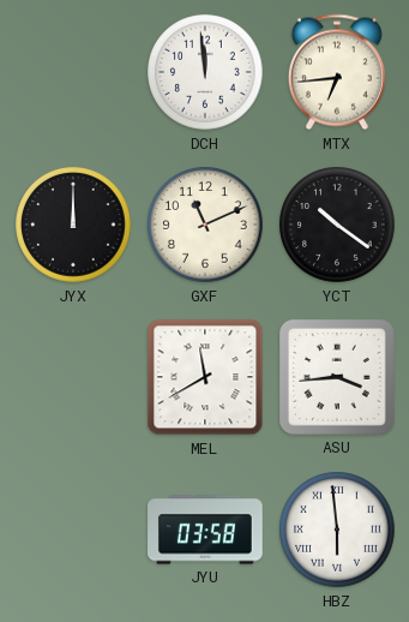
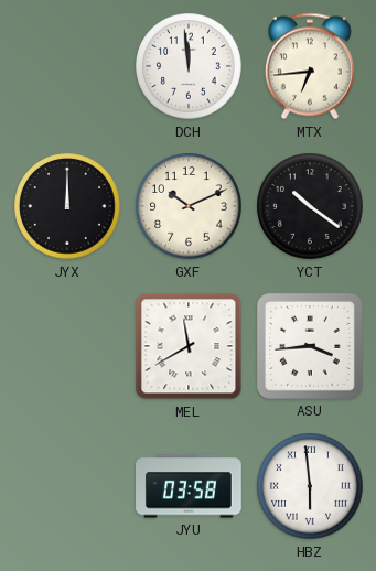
GXF: 11:11 -> 10:11
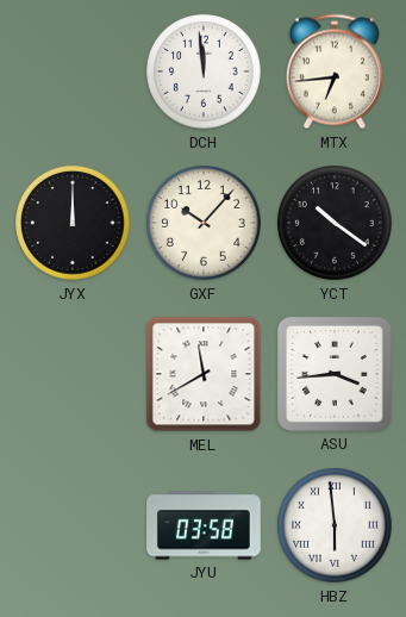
GXF: 10:11 -> 10:07
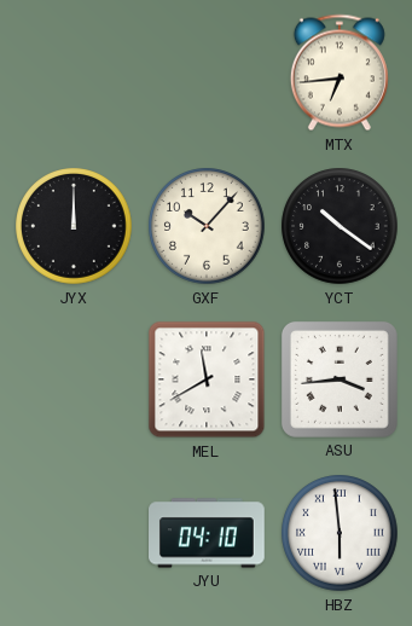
DCH: 11:59 -> none
JYU: 03:58 -> 04:10
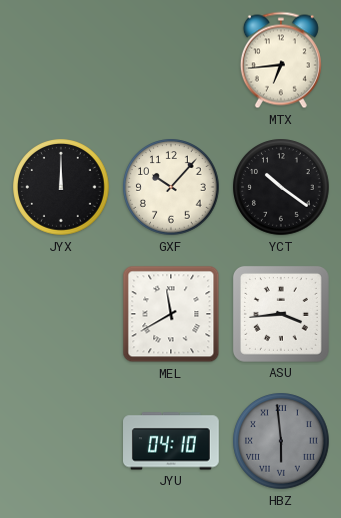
HBZ dial: white -> grey
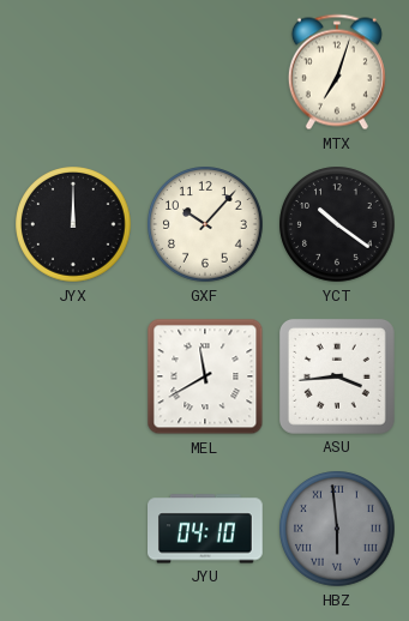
MTX: 6:44 -> 7:03
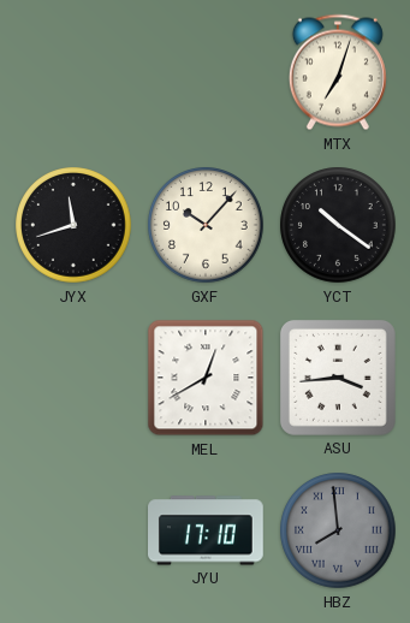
JYX: 12:00 -> 11:42
MEL: 11:40 -> 12:40
JYU: 04:10 -> 17:10
HBZ: 5:59 -> 7:59
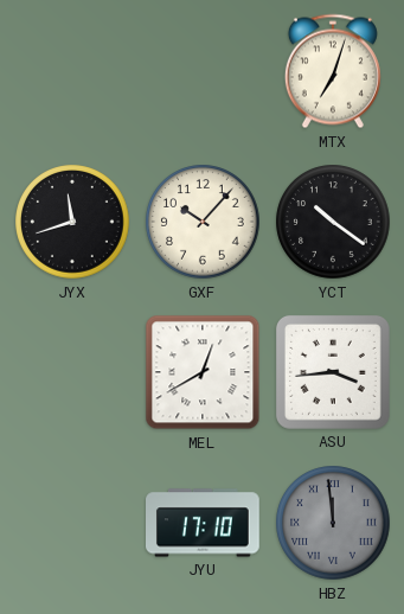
HBZ: 7:59 -> 11:59
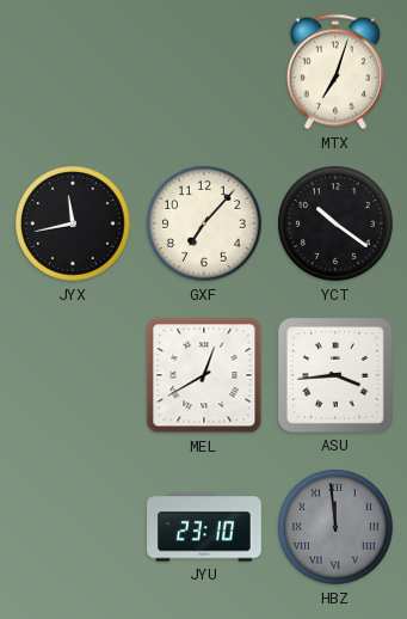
JYX: 11:42 -> 11:43
GXF: 10:07 -> 7:07
JYU: 17:10 -> 23:10
